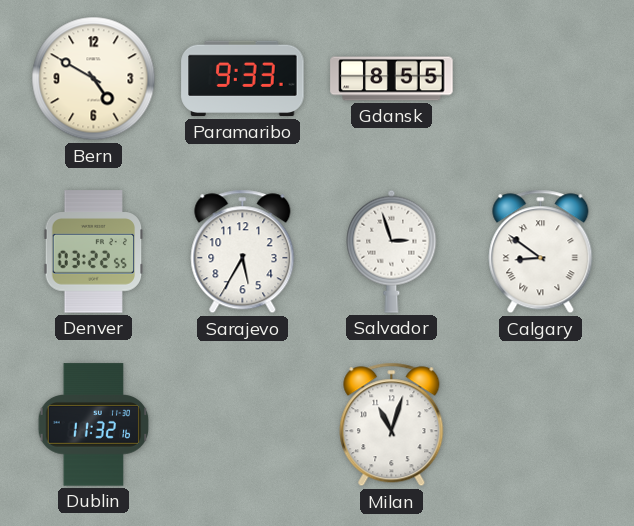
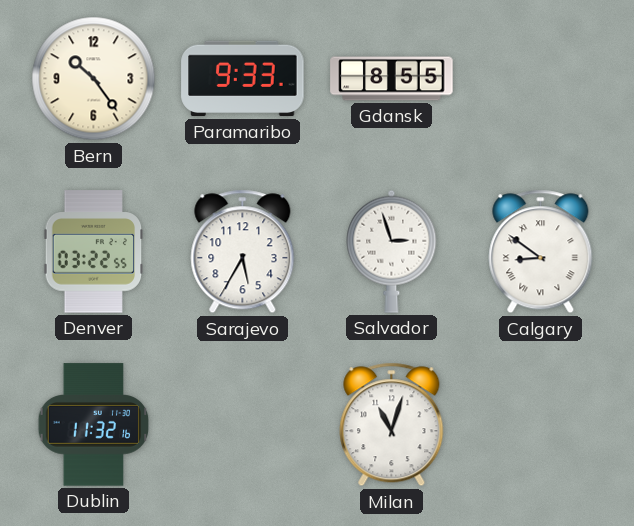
Bern: 4:50 -> 10:24
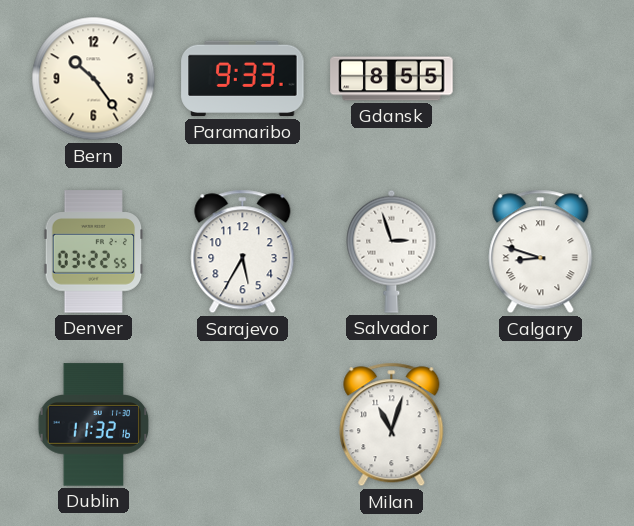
Calgary: 8:51 -> 8:48
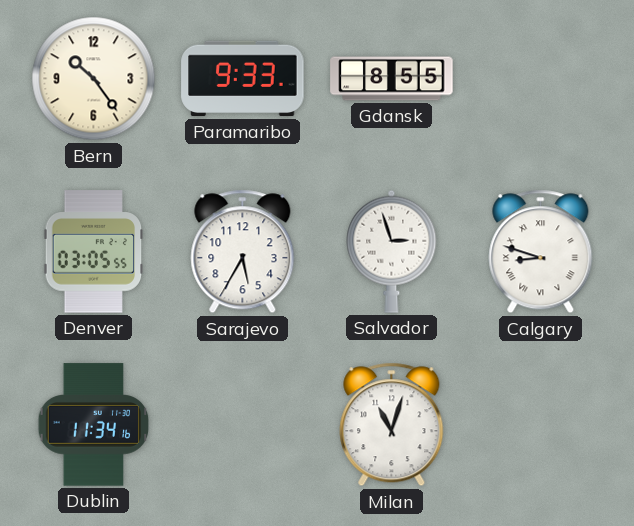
Denver: 03:22 -> 03:05
Dublin: 11:32 -> 11:34
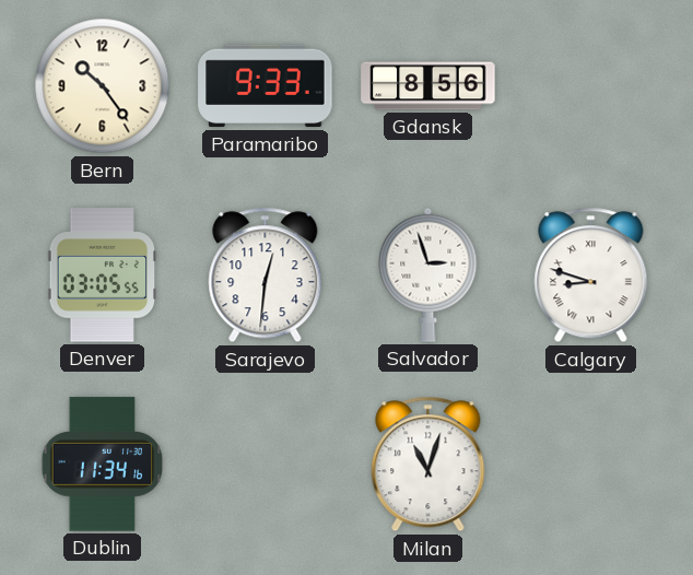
Gdansk: 8:55 -> 8:56
Sarajevo: 5:35 -> 12:31
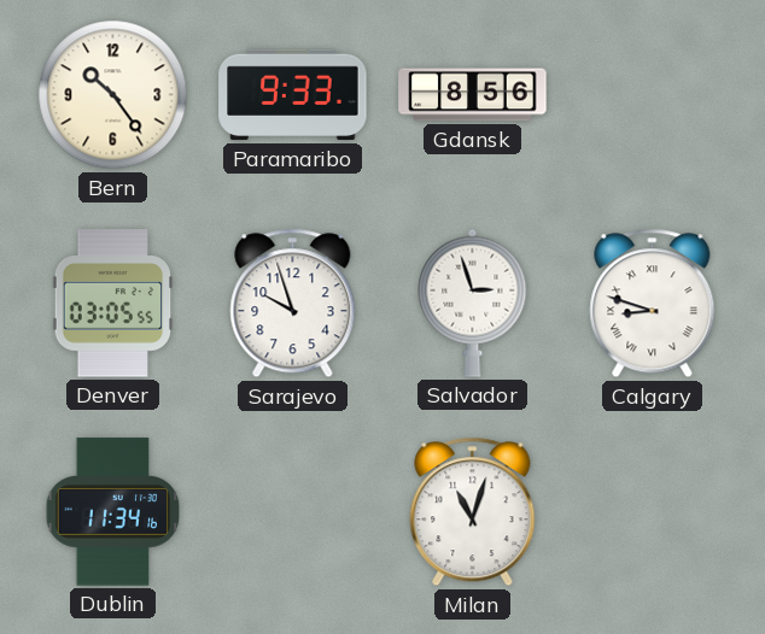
Sarajevo: 12:31 -> 9:57
